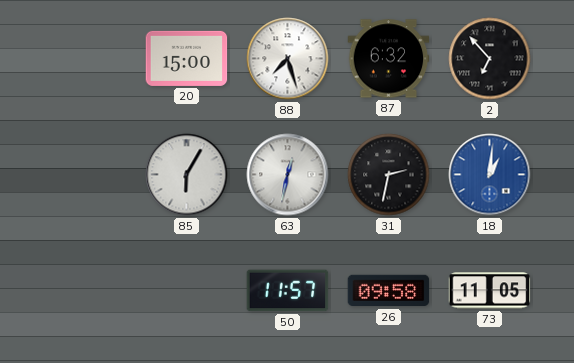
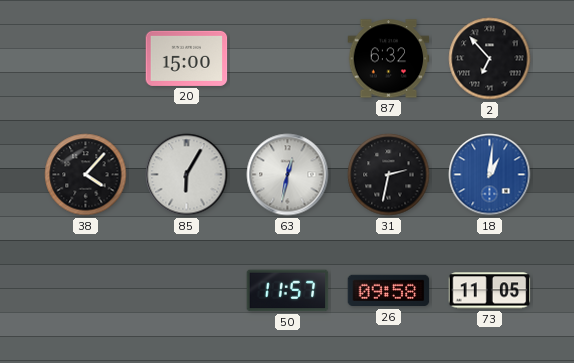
88: 7:27 -> none
38: none -> 4:07
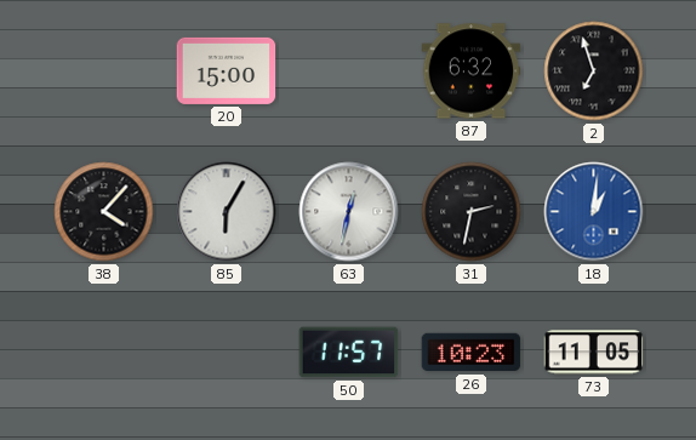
2: 6:53 -> 6:57
26: 09:58 -> 10:23
